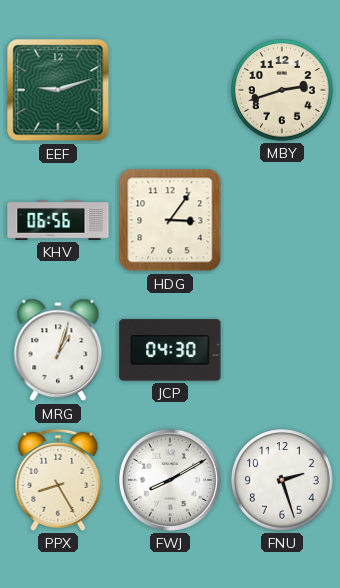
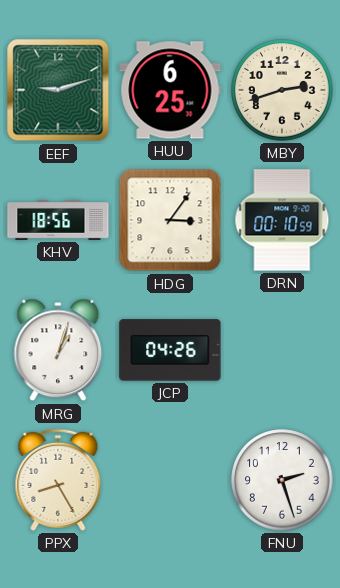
HUU: none -> 6:25
KHV: 06:56 -> 18:56
DRN: none -> 00:10
JCP: 04:30 -> 04:26
FWJ: 8:10 -> none
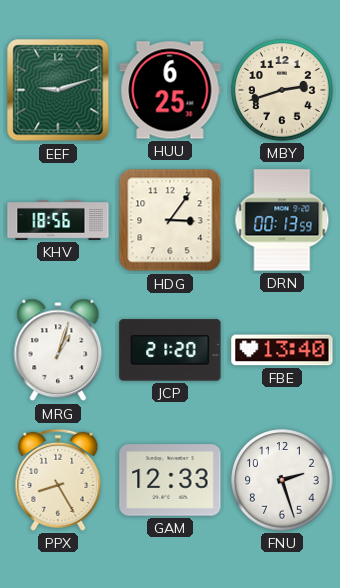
DRN: 00:10 -> 00:13
JCP: 04:26 -> 21:20
FBE: none -> 13:40
GAM: none -> 12:33
